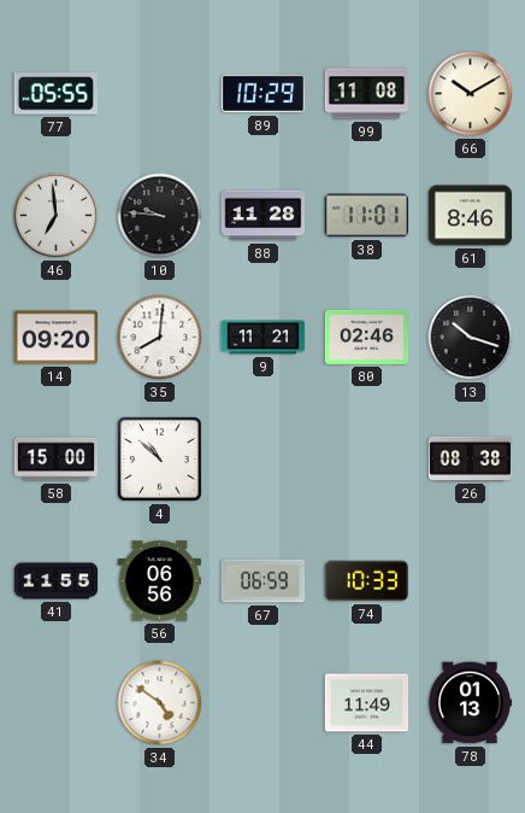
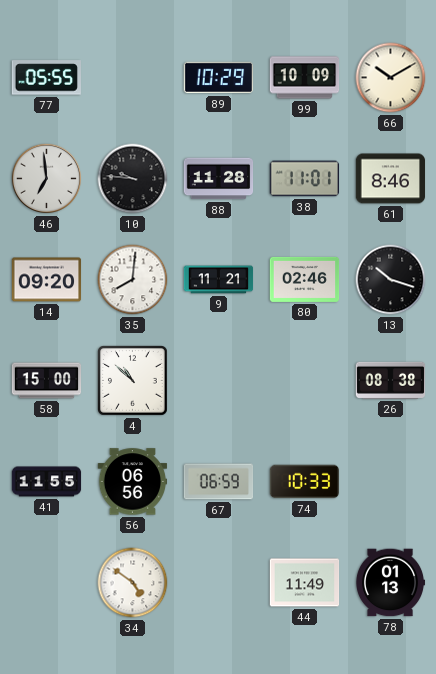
99: 11:08 -> 10:09
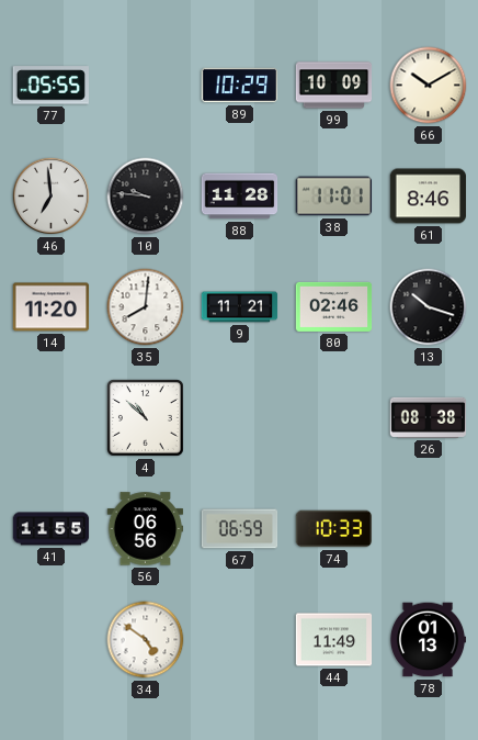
14: 09:20 -> 11:20
58: 15:00 -> none
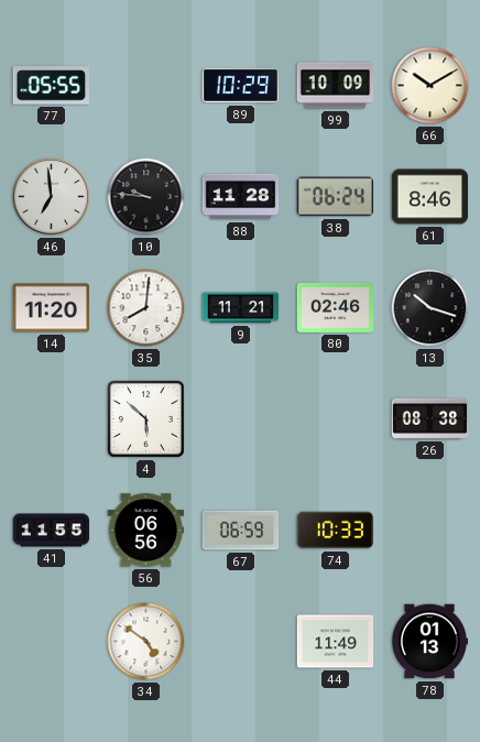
38: 11:01 -> 06:24
4: 10:52 -> 5:52
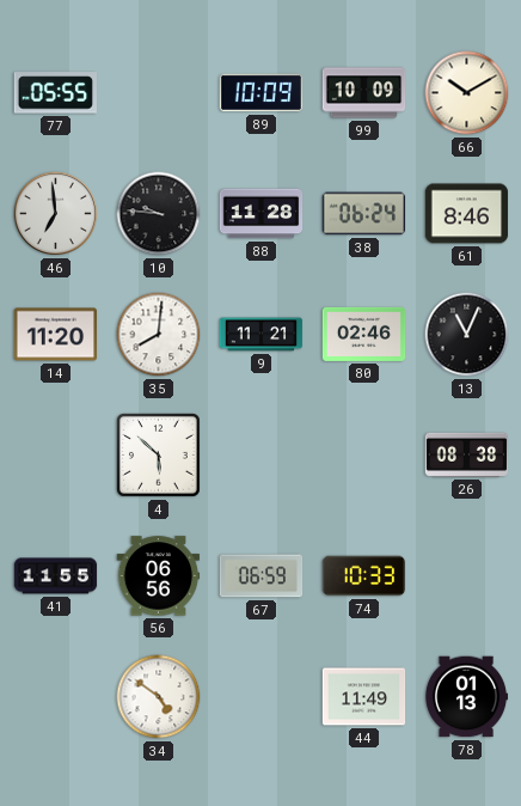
89: 10:29 -> 10:09
13: 10:18 -> 11:04
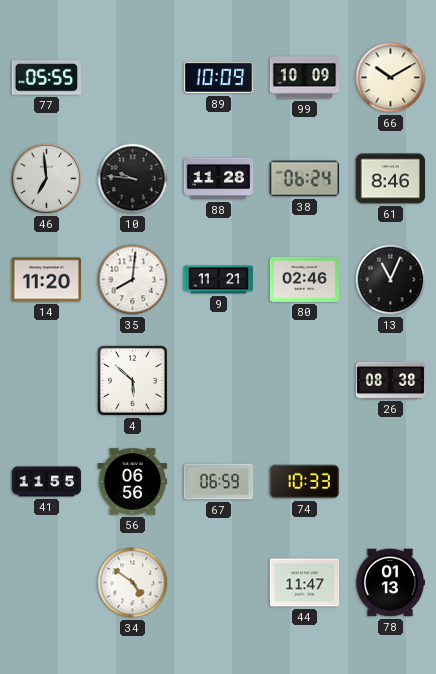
44: 11:49 -> 11:47
